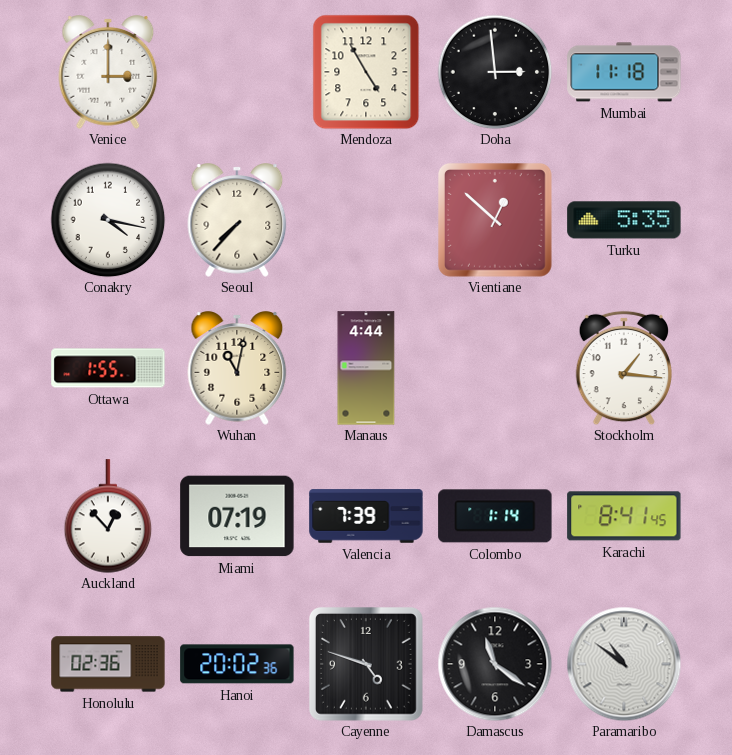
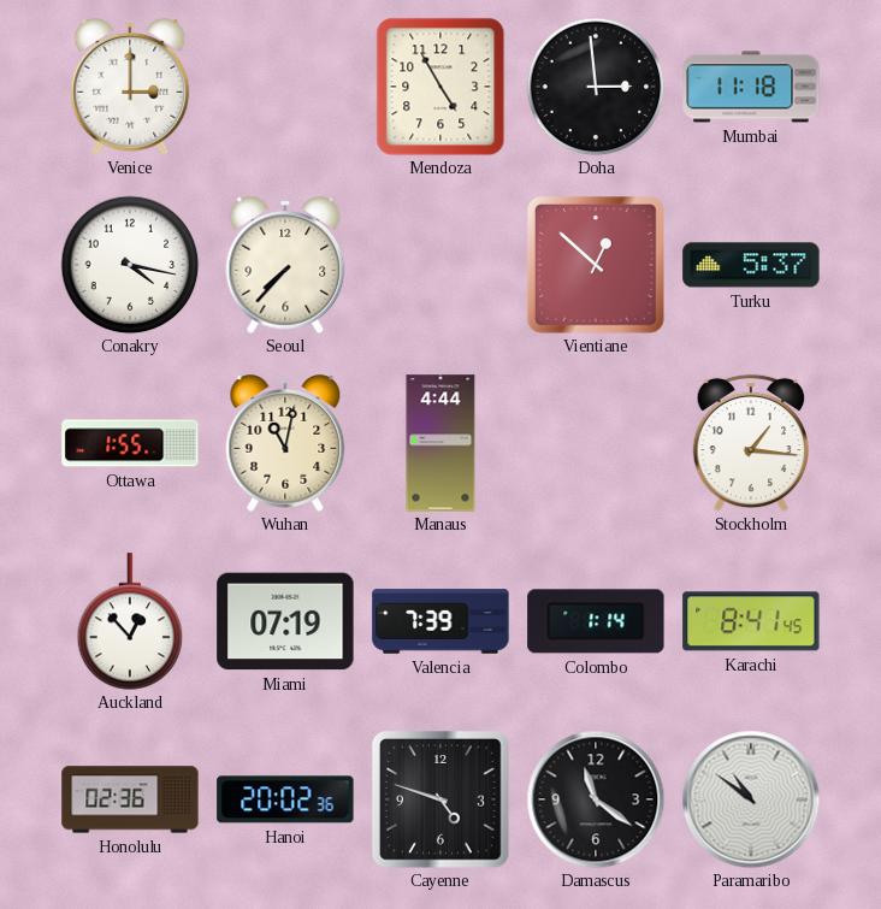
Turku: 5:35 -> 5:37
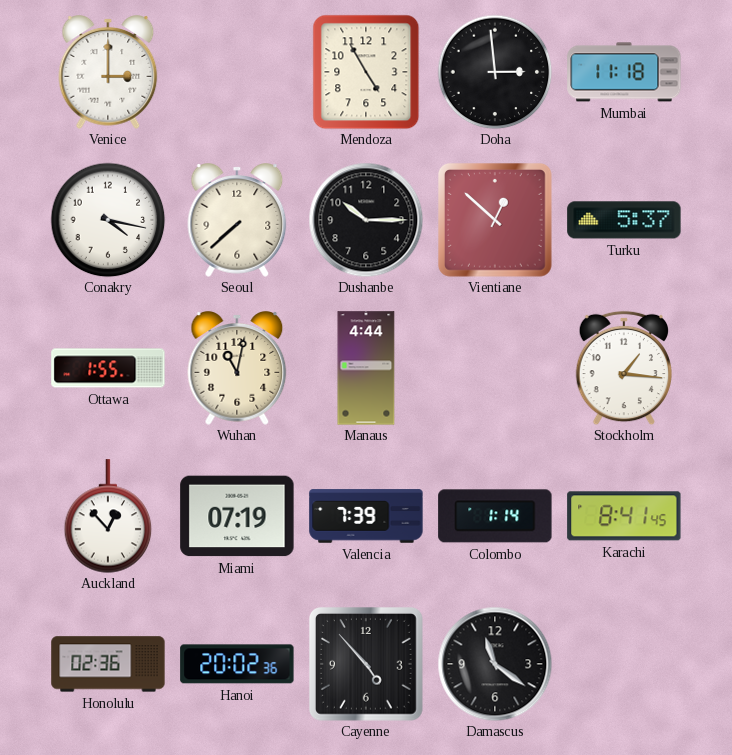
Seoul: 7:37 -> 7:38
Dushanbe: none -> 10:15
Cayenne: 4:48 -> 4:53
Paramaribo: 10:51 -> none
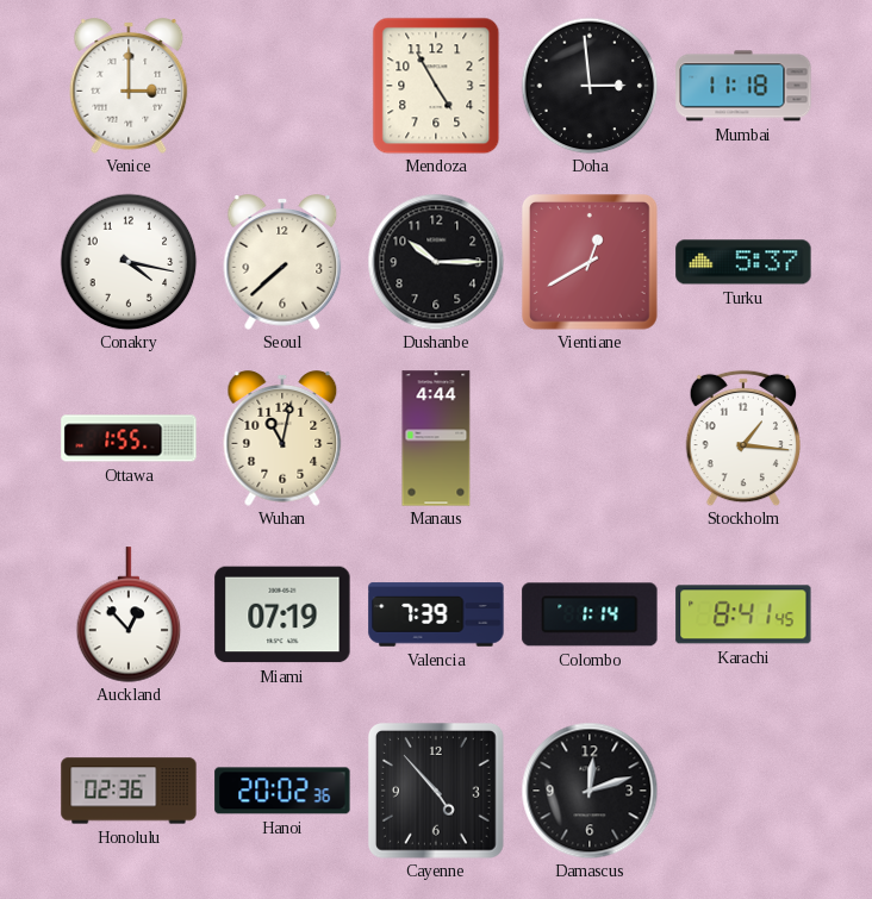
Vientiane: 12:52 -> 12:40
Damascus: 11:21 -> 12:12
